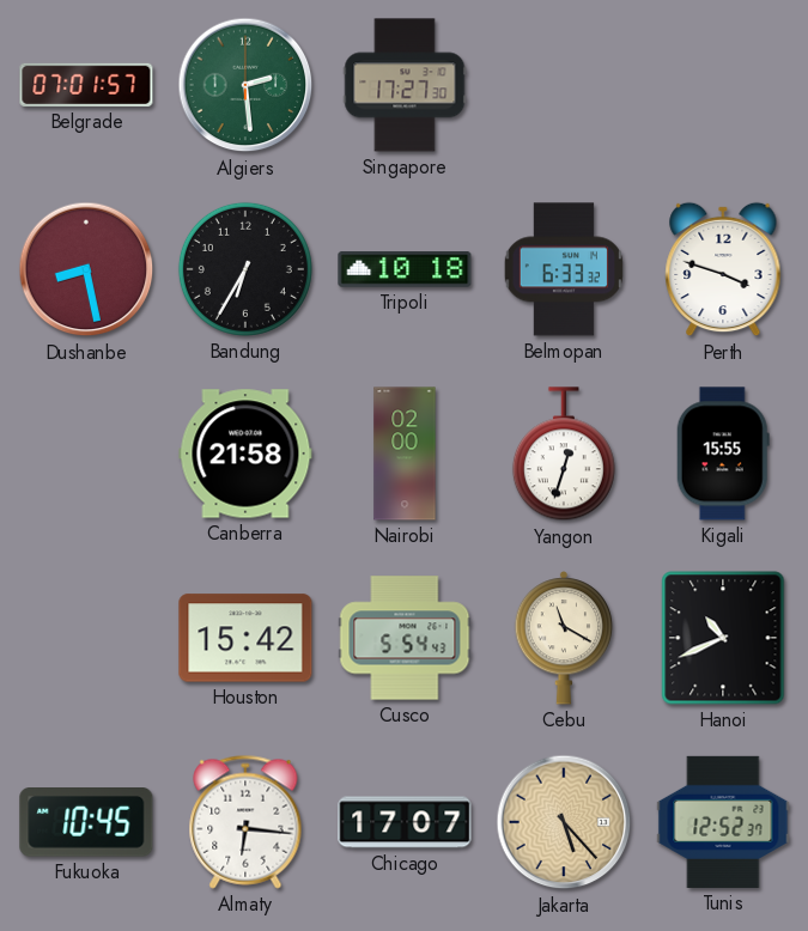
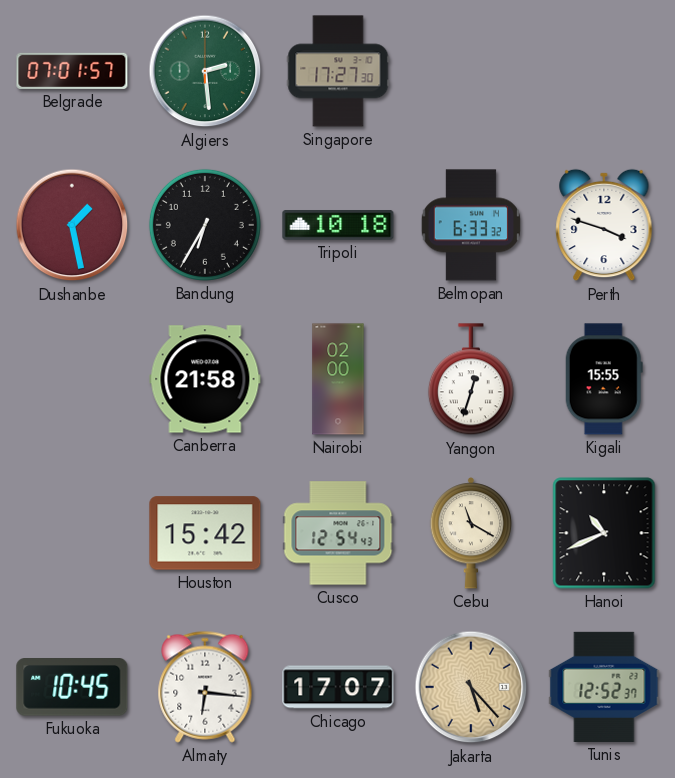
Dushanbe: 8:28 -> 1:28
Cusco: 5:54 -> 12:54
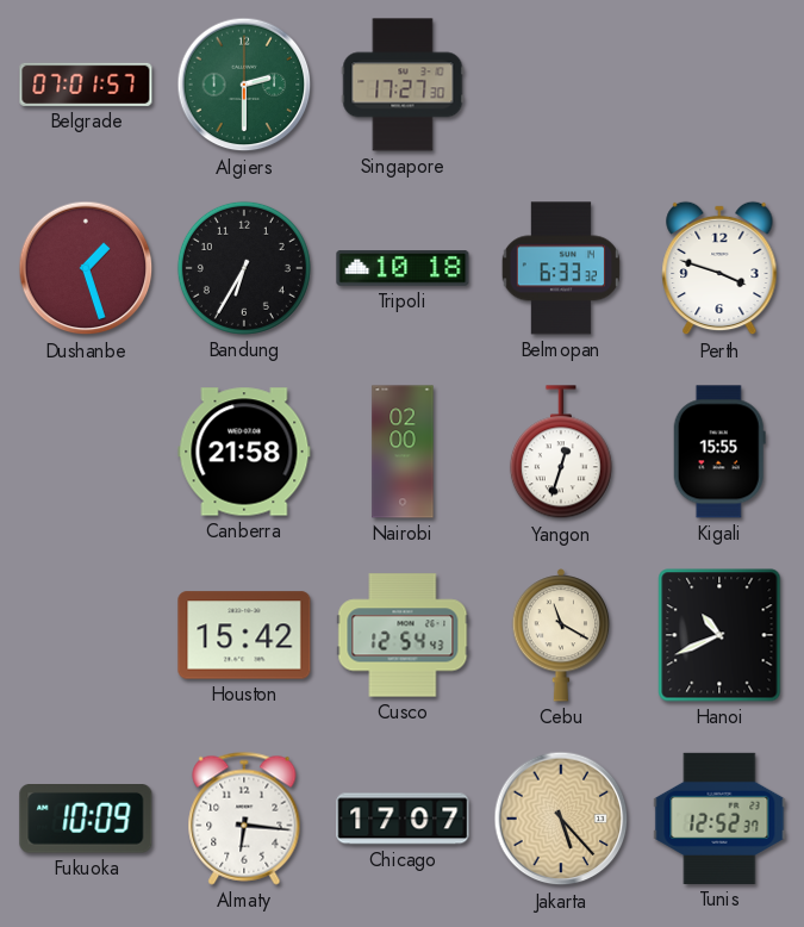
Algiers: 2:29 -> 2:30
Dushanbe: 1:28 -> 1:27
Fukuoka: 10:45 -> 10:09
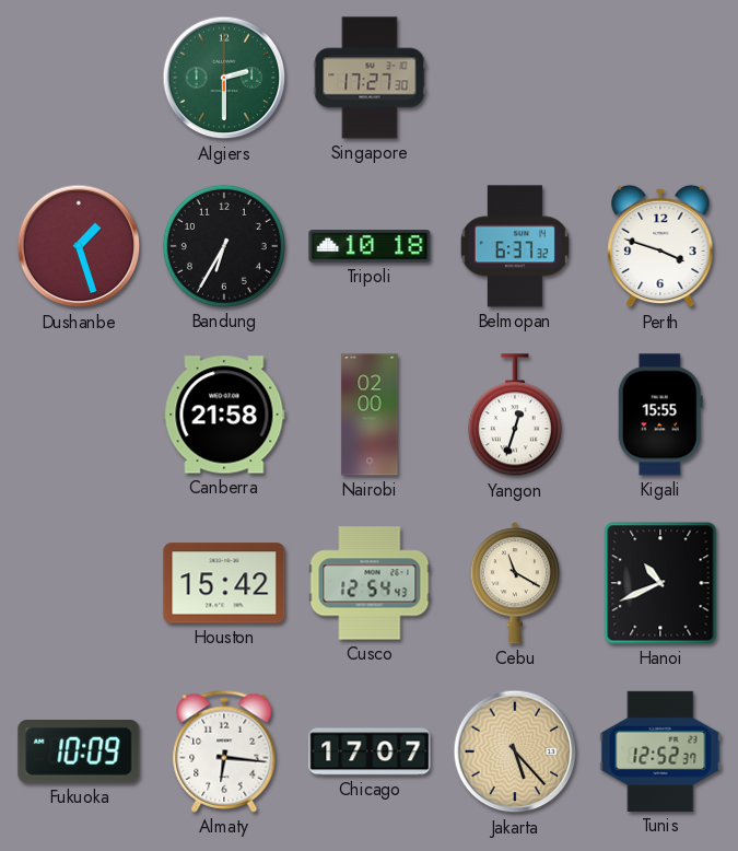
Belgrade: 07:01 -> none
Belmopan: 6:33 -> 6:37
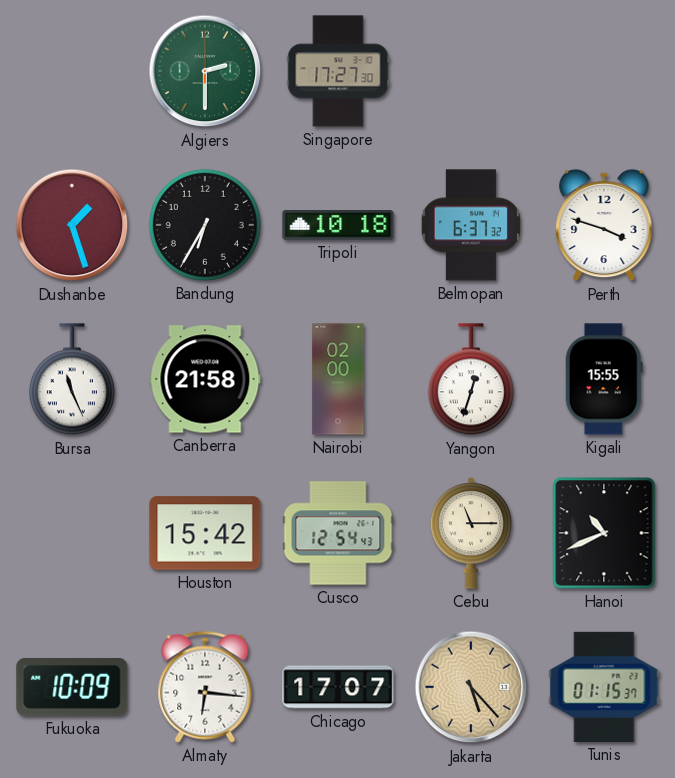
Bursa: none -> 11:26
Cebu: 11:20 -> 11:15
Tunis: 12:52 -> 01:15
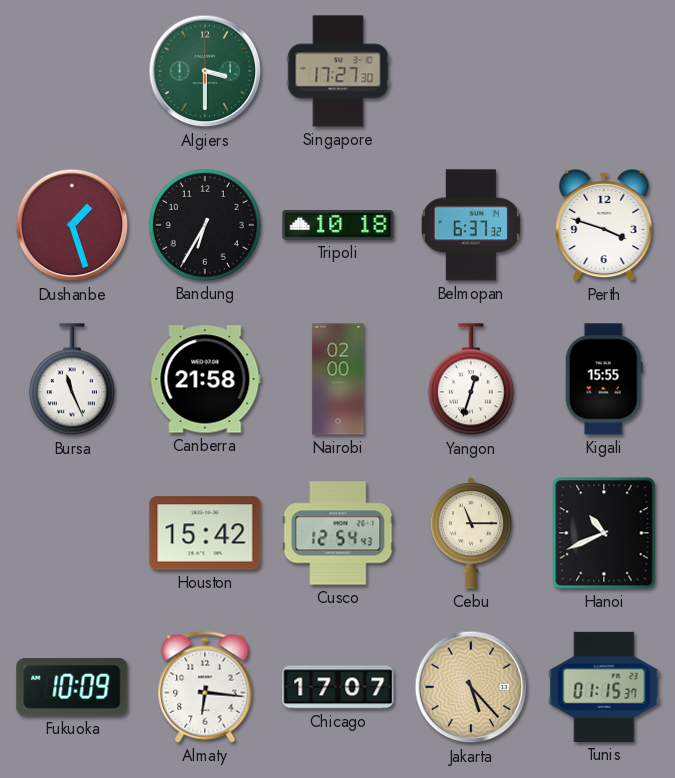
Algiers: 2:30 -> 3:30
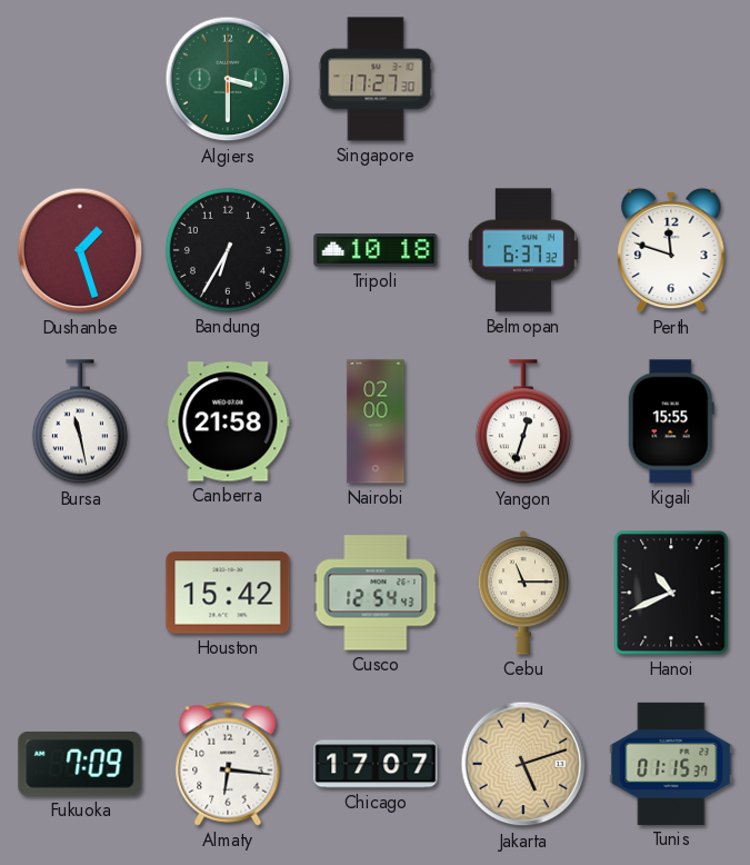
Perth: 3:48 -> 11:48
Bursa: 11:26 -> 11:28
Fukuoka: 10:09 -> 7:09
Jakarta: 5:23 -> 5:12
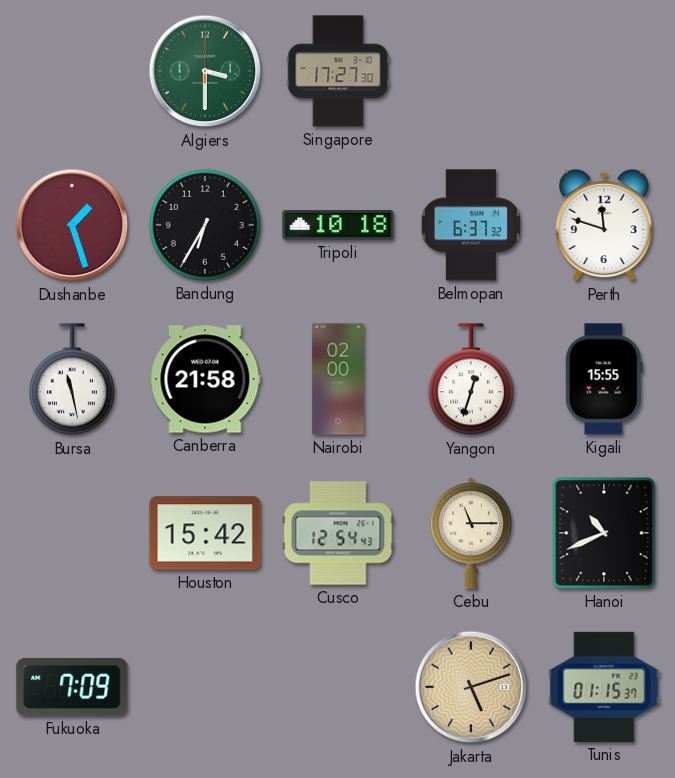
Almaty: 6:16 -> none
Chicago: 17:07 -> none
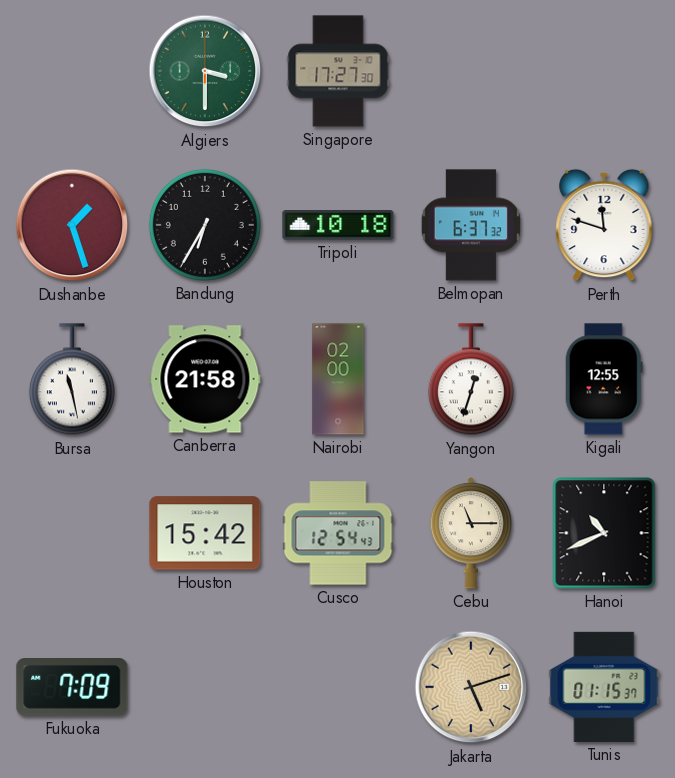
Kigali: 15:55 -> 12:55
